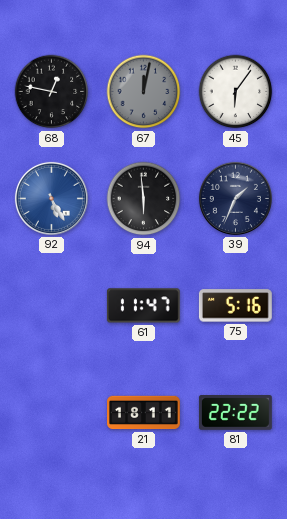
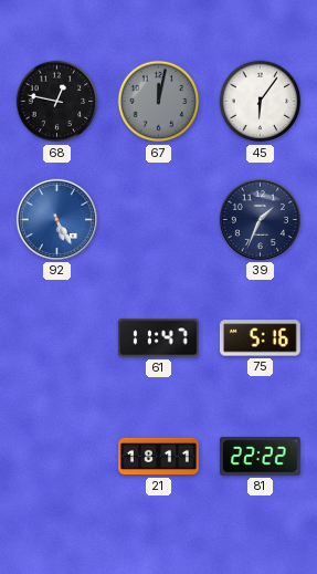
94: 5:59 -> none
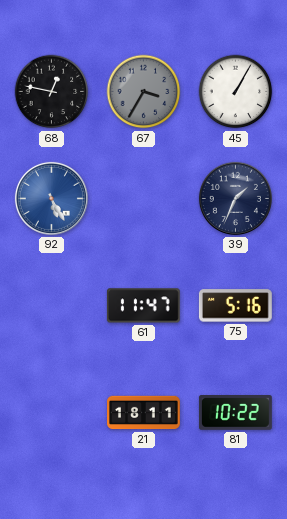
67: 12:02 -> 3:35
45: 6:06 -> 1:05
81: 22:22 -> 10:22
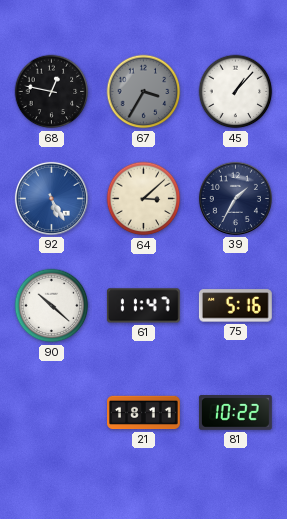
45: 1:05 -> 1:07
64: none -> 3:08
39: 1:34 -> 1:35
90: none -> 10:22
